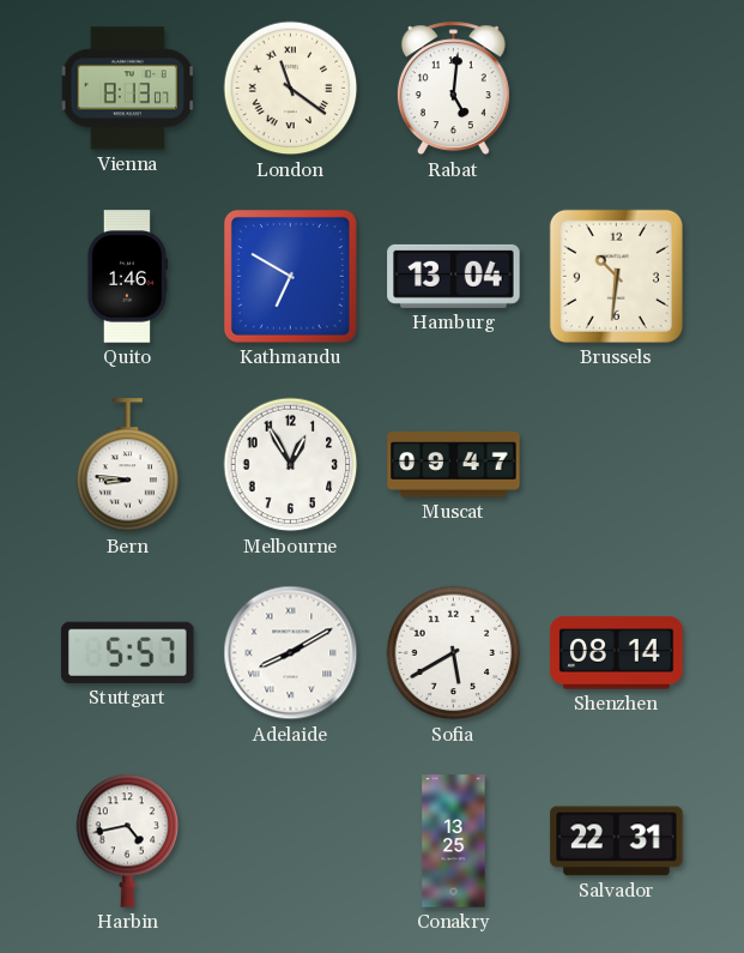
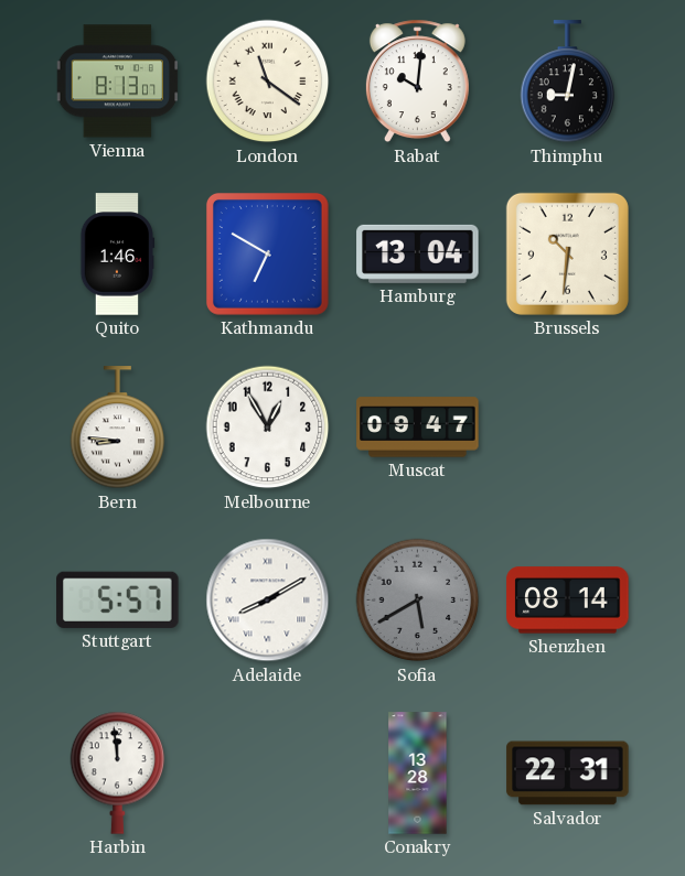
Rabat: 5:01 -> 10:01
Thimphu: none -> 9:02
Sofia dial: white -> grey
Harbin: 4:43 -> 11:59
Conakry: 13:25 -> 13:28
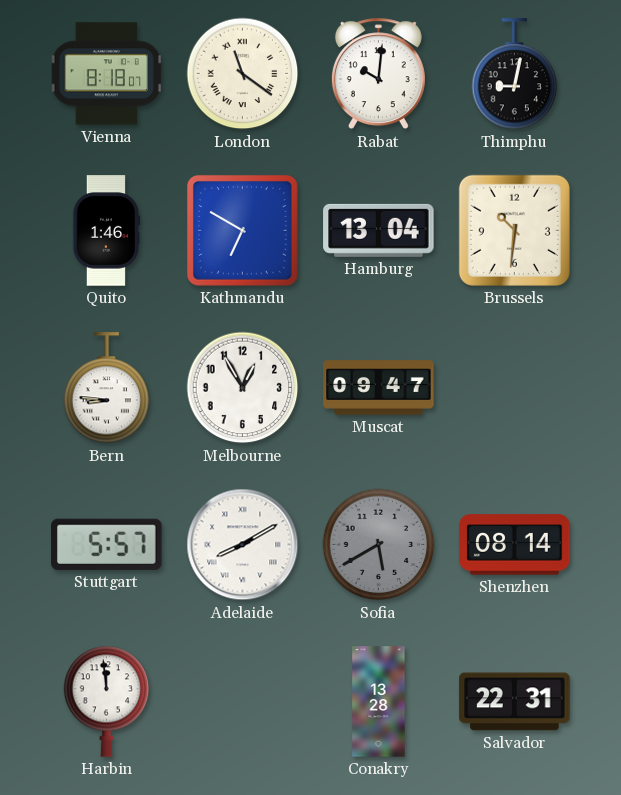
Vienna: 8:13 -> 8:18
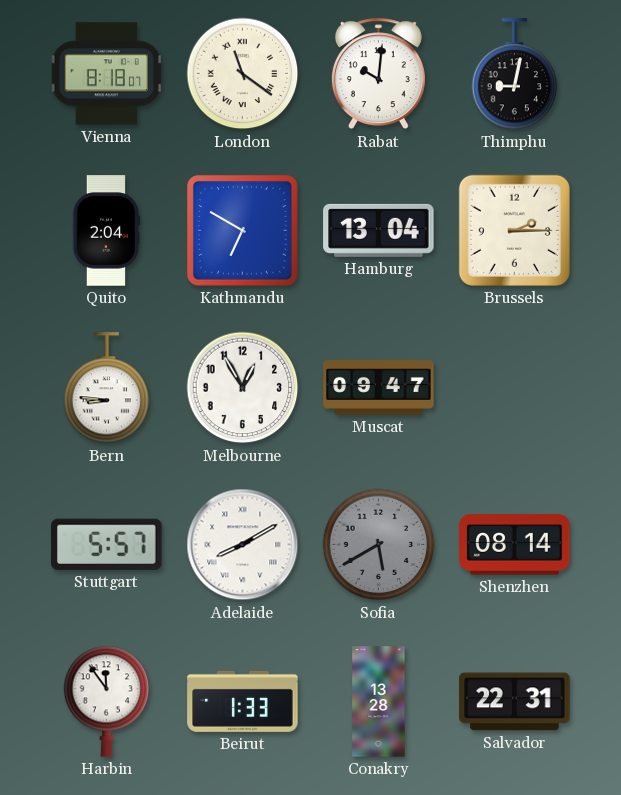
Quito: 1:46 -> 2:04
Brussels: 10:31 -> 2:15
Harbin: 11:59 -> 11:54
Beirut: none -> 1:33
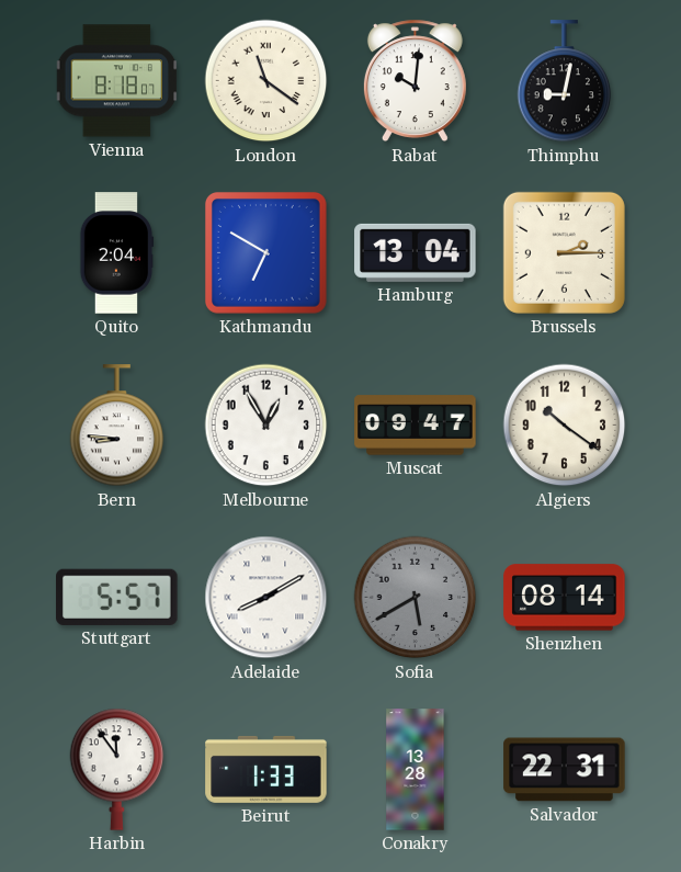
Algiers: none -> 10:21
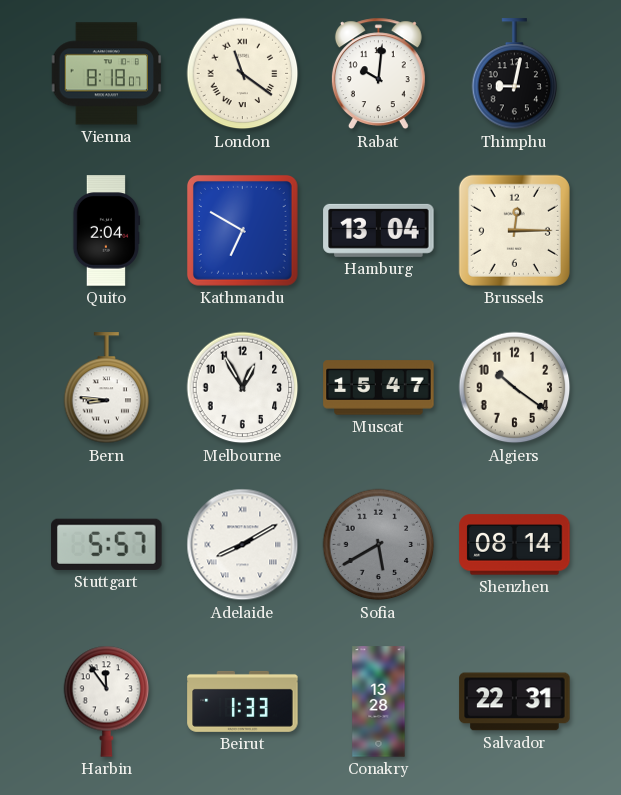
Brussels: 2:15 -> 12:15
Muscat: 09:47 -> 15:47
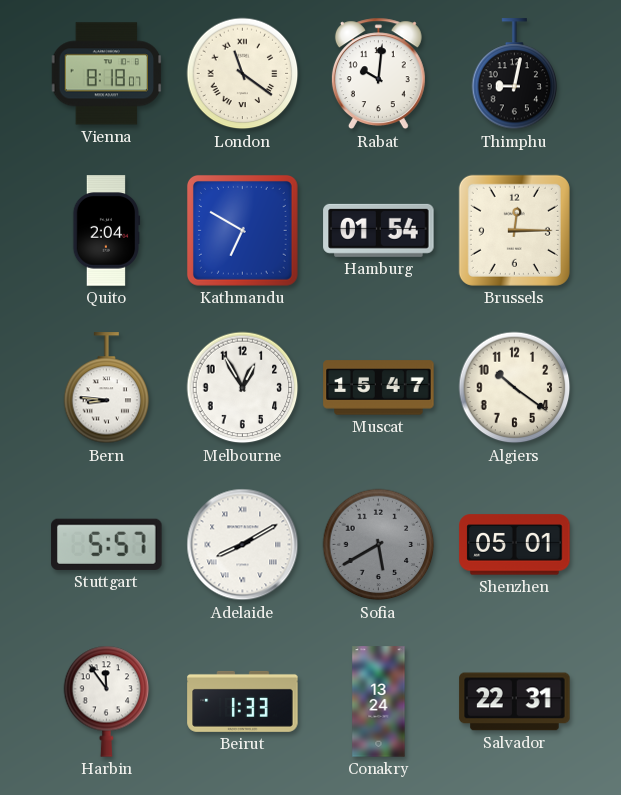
Hamburg: 13:04 -> 01:54
Shenzhen: 08:14 -> 05:01
Conakry: 13:28 -> 13:24
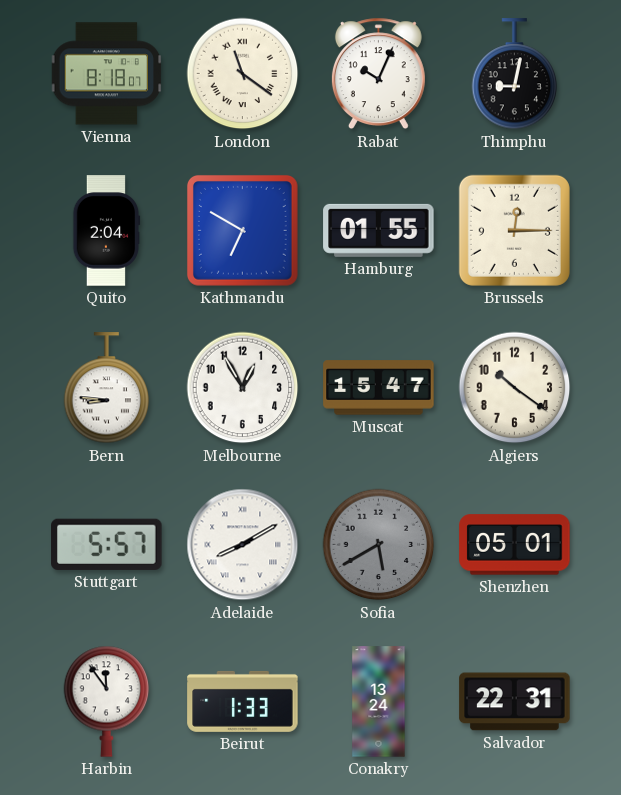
Rabat: 10:01 -> 10:04
Hamburg: 01:54 -> 01:55
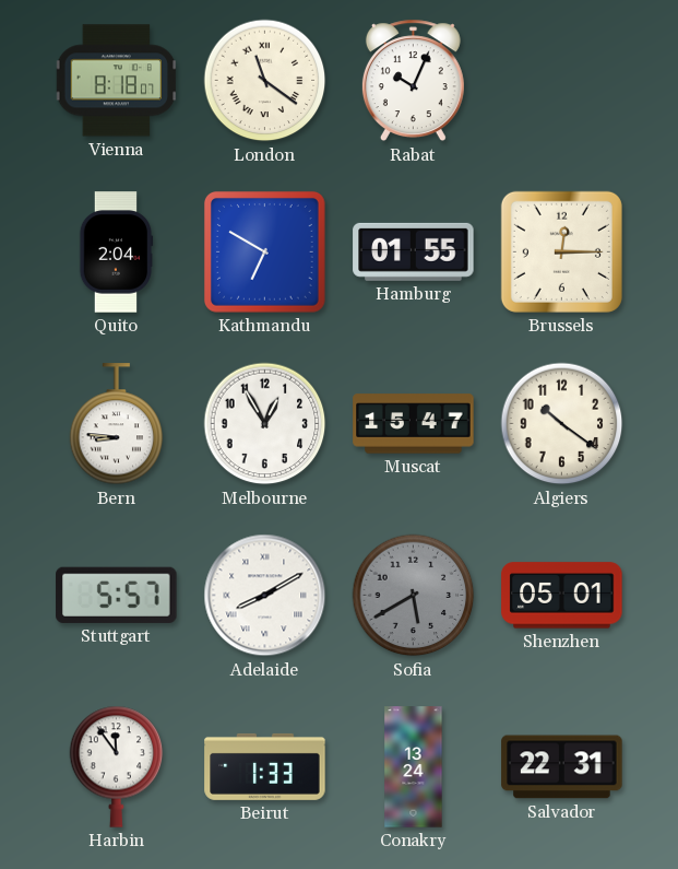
Thimphu: 9:02 -> none
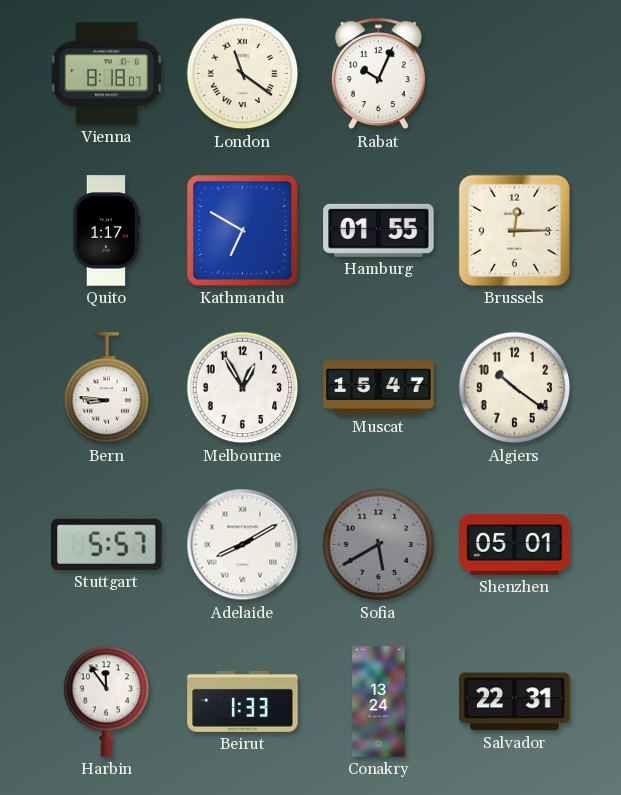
Quito: 2:04 -> 1:17
